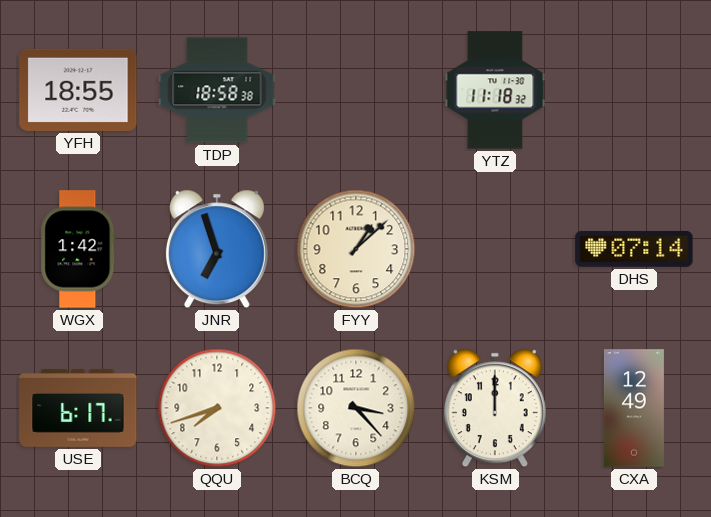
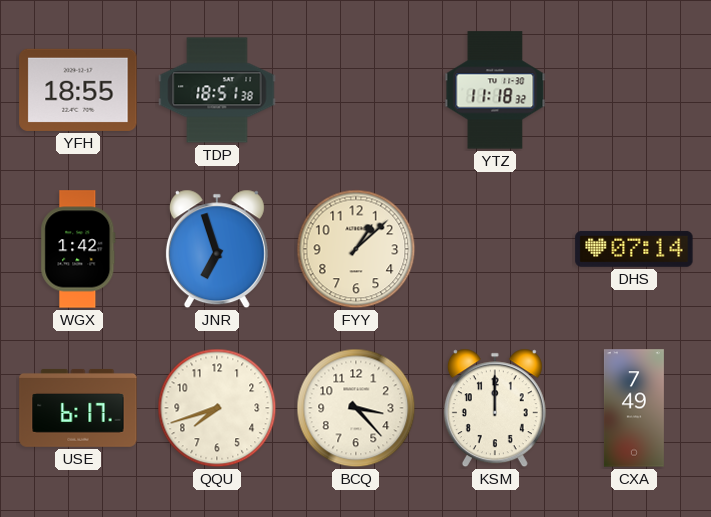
TDP: 18:58 -> 18:51
CXA: 12:49 -> 7:49
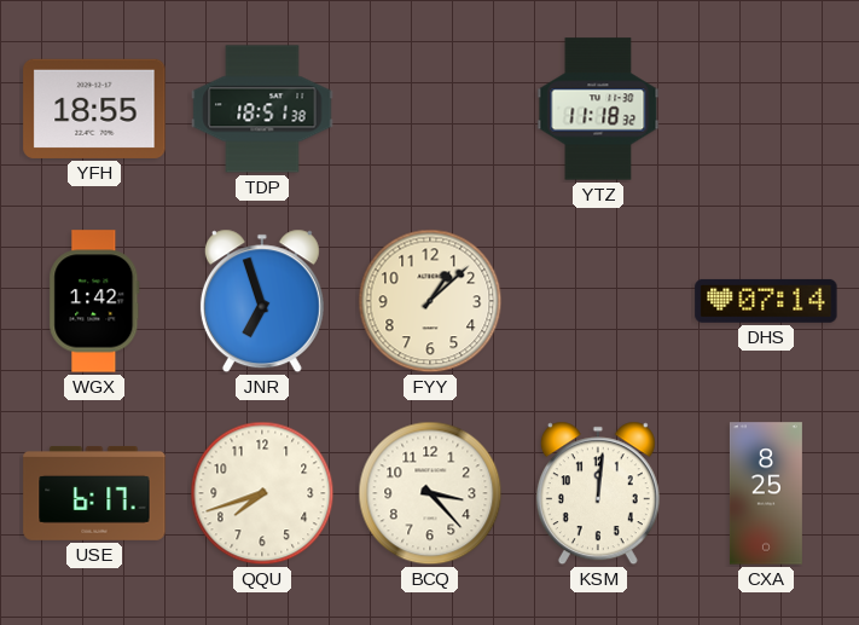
KSM: 12:00 -> 12:01
CXA: 7:49 -> 8:25
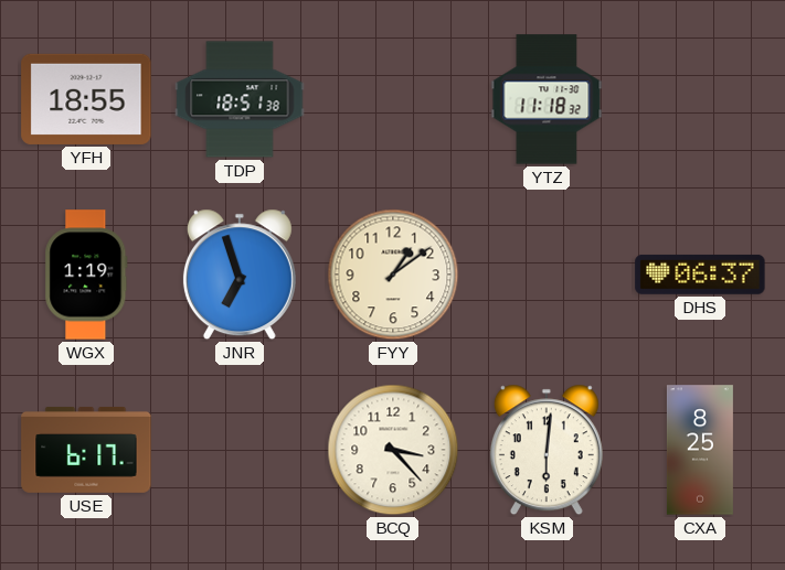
WGX: 1:42 -> 1:19
FYY: 1:08 -> 1:09
DHS: 07:14 -> 06:37
QQU: 7:42 -> none
KSM: 12:01 -> 6:01
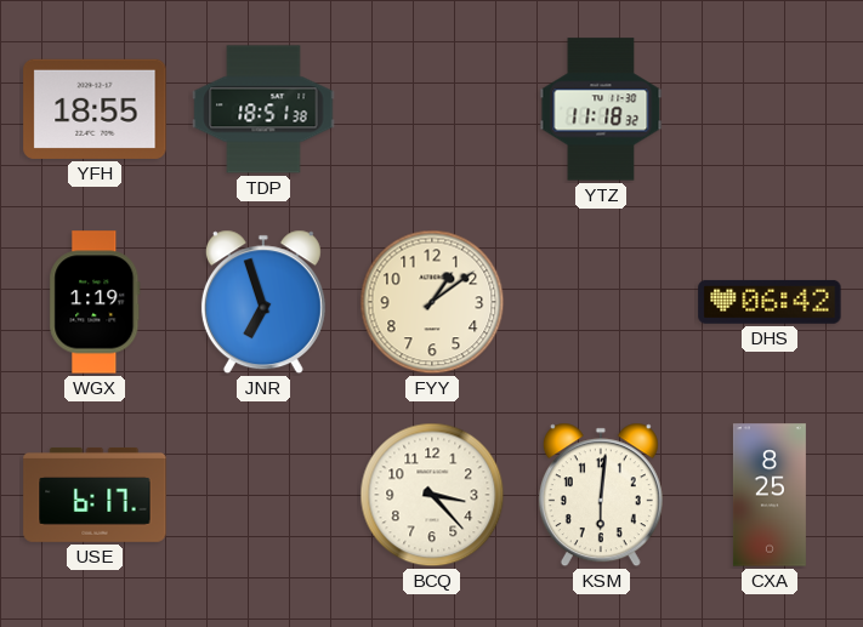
DHS: 06:37 -> 06:42
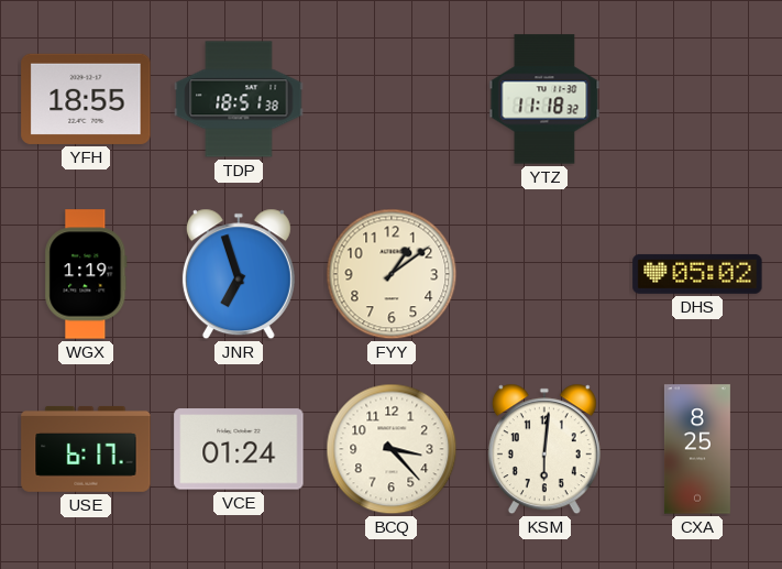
DHS: 06:42 -> 05:02
VCE: none -> 01:24
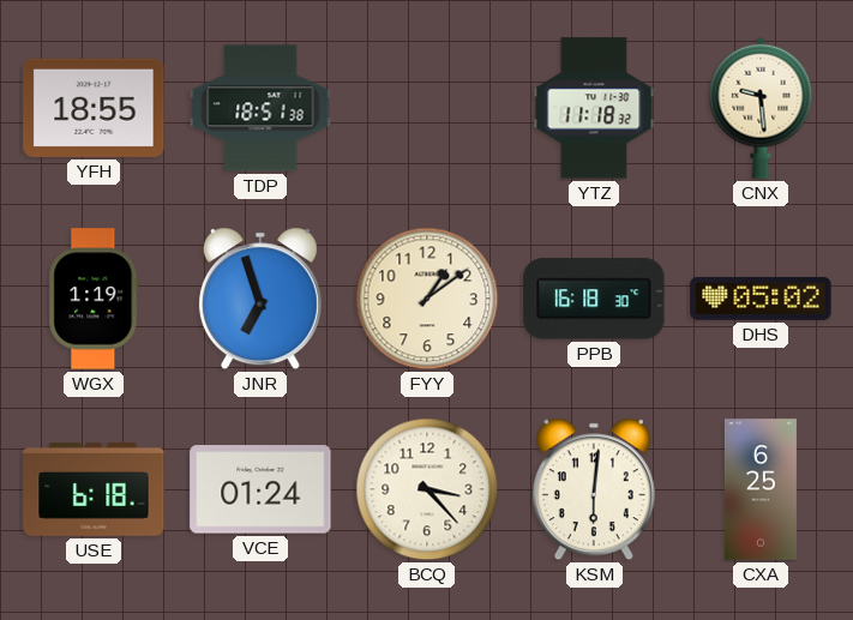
CNX: none -> 9:29
PPB: none -> 16:18
USE: 6:17 -> 6:18
CXA: 8:25 -> 6:25
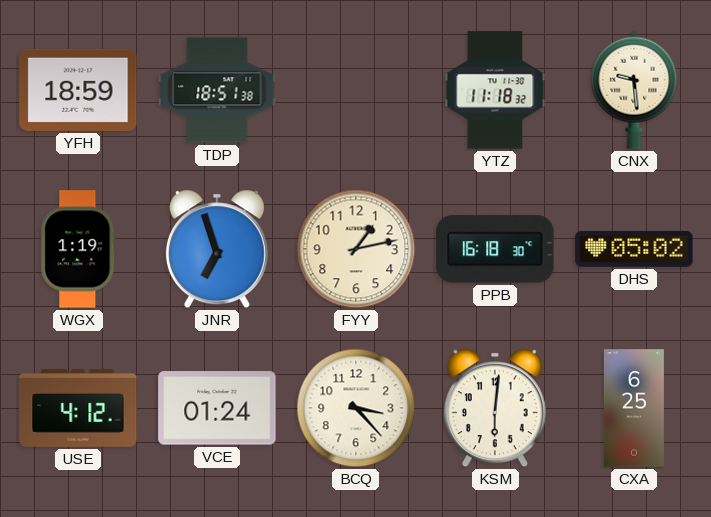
YFH: 18:55 -> 18:59
FYY: 1:09 -> 1:13
USE: 6:18 -> 4:12
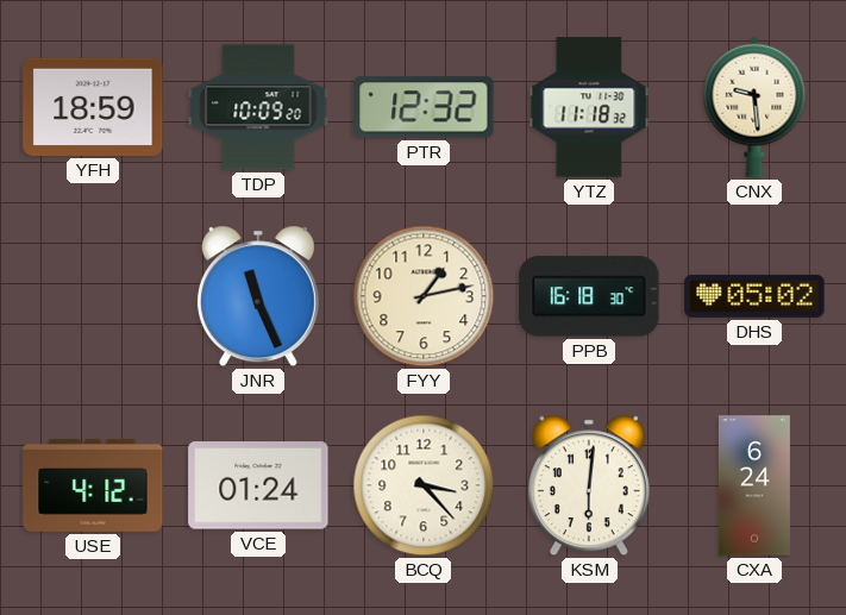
TDP: 18:51 -> 10:09
PTR: none -> 12:32
WGX: 1:19 -> none
JNR: 6:57 -> 11:26
CXA: 6:25 -> 6:24
